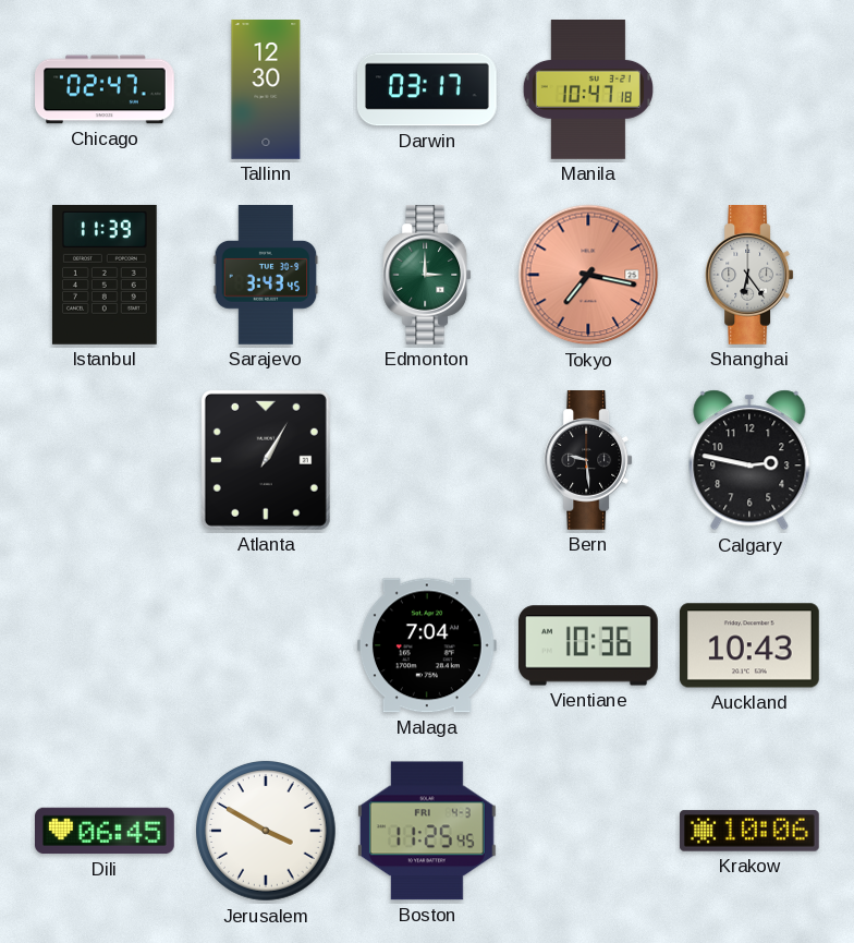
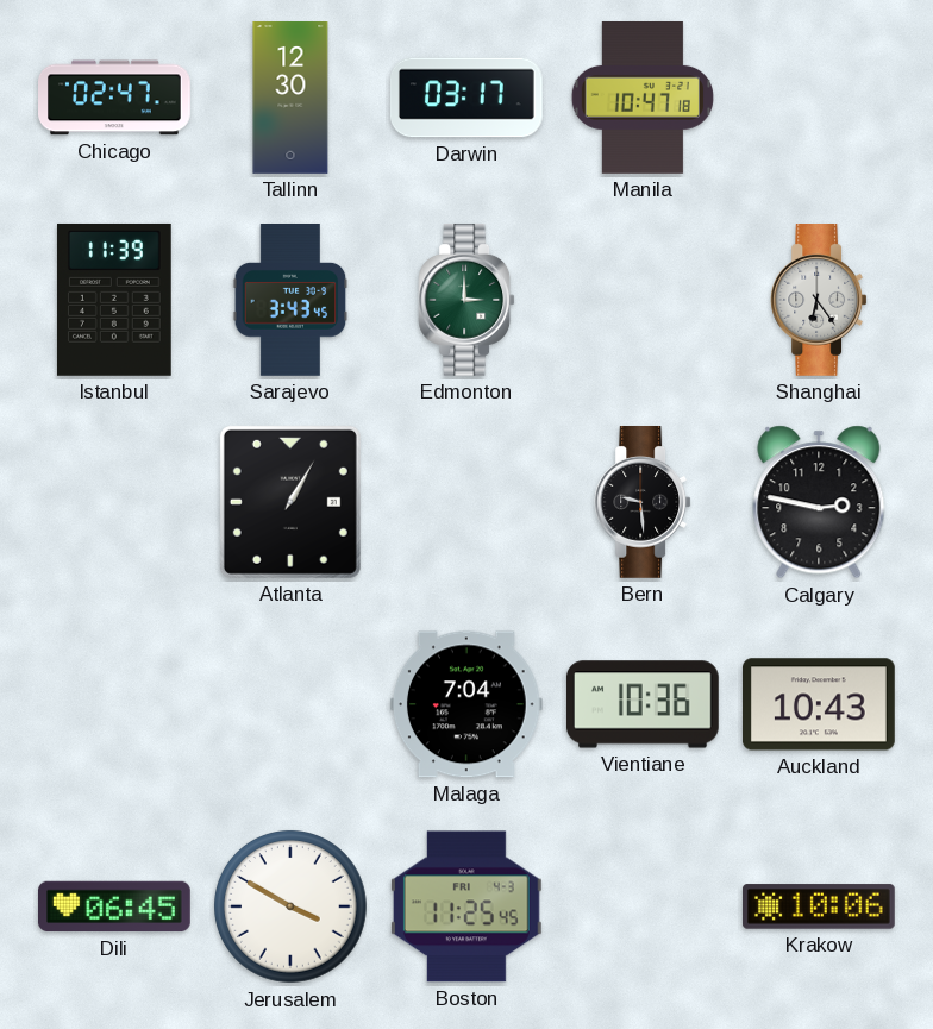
Tokyo: 7:17 -> none
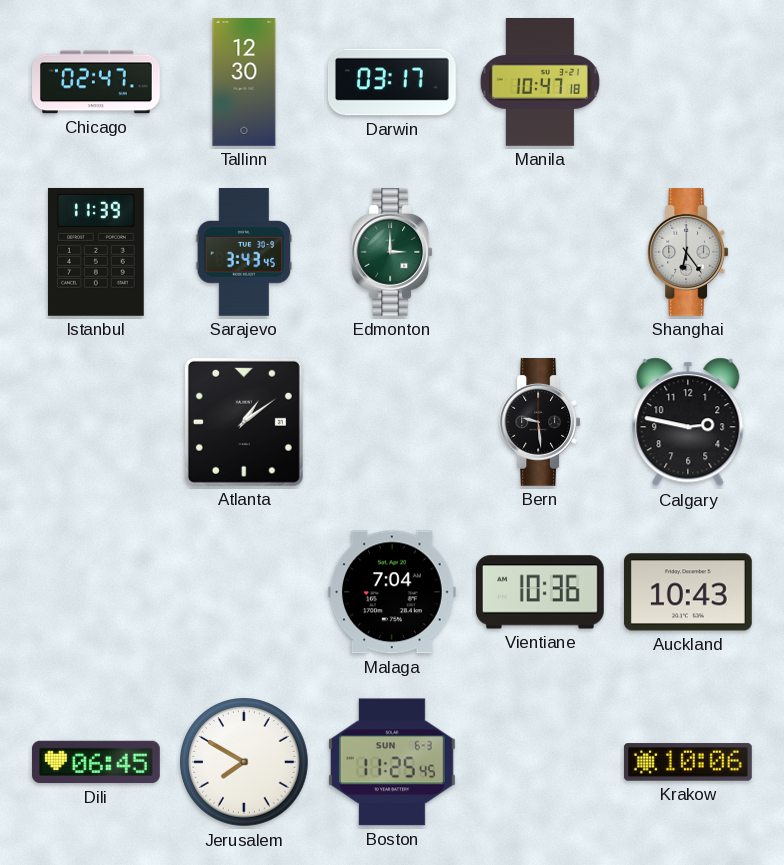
Atlanta: 1:05 -> 1:09
Jerusalem: 3:50 -> 7:50
Boston date: FRI 4-3 -> SUN 6-3
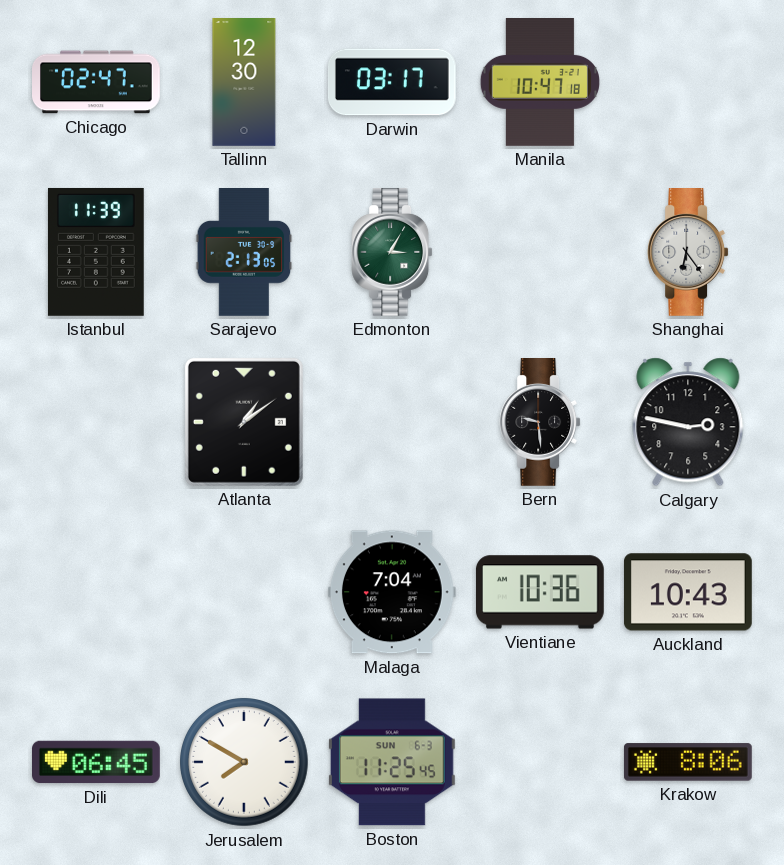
Sarajevo: 3:43 -> 2:13
Edmonton: 3:00 -> 3:05
Krakow: 10:06 -> 8:06
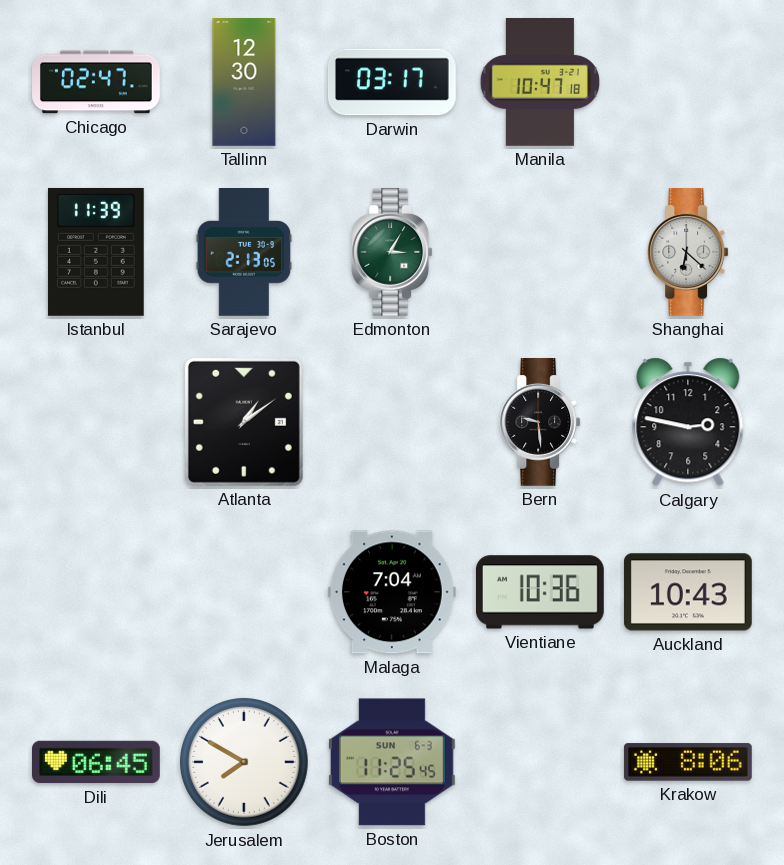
Shanghai: 6:24 -> 6:22
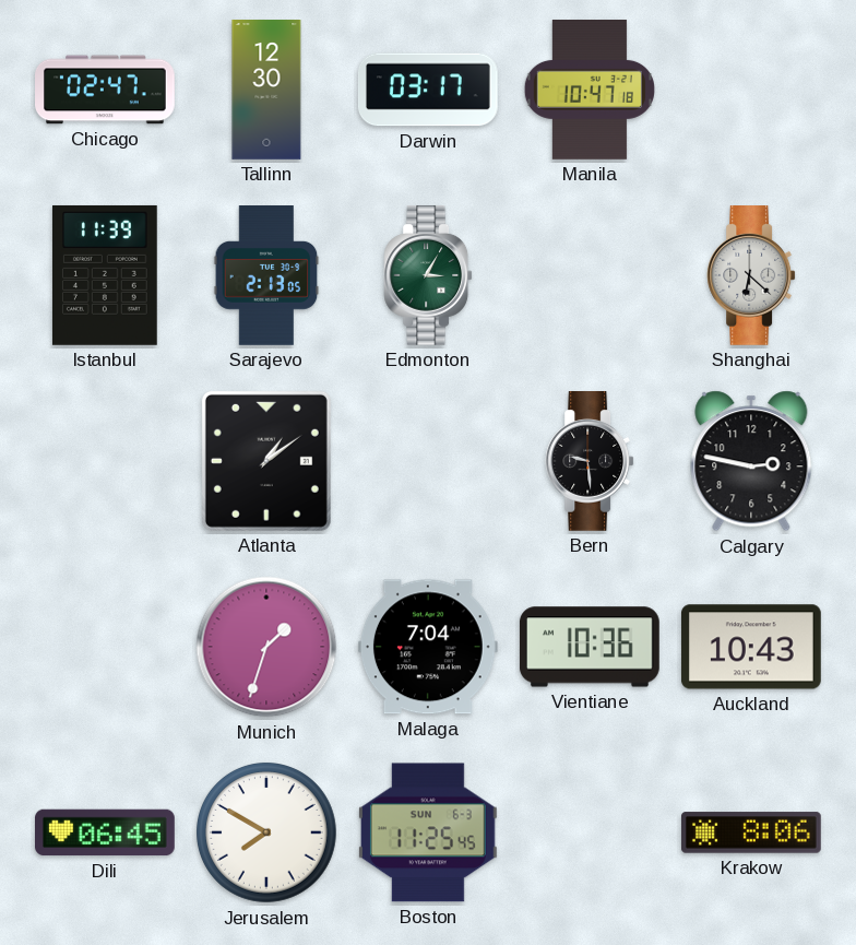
Munich: none -> 1:33
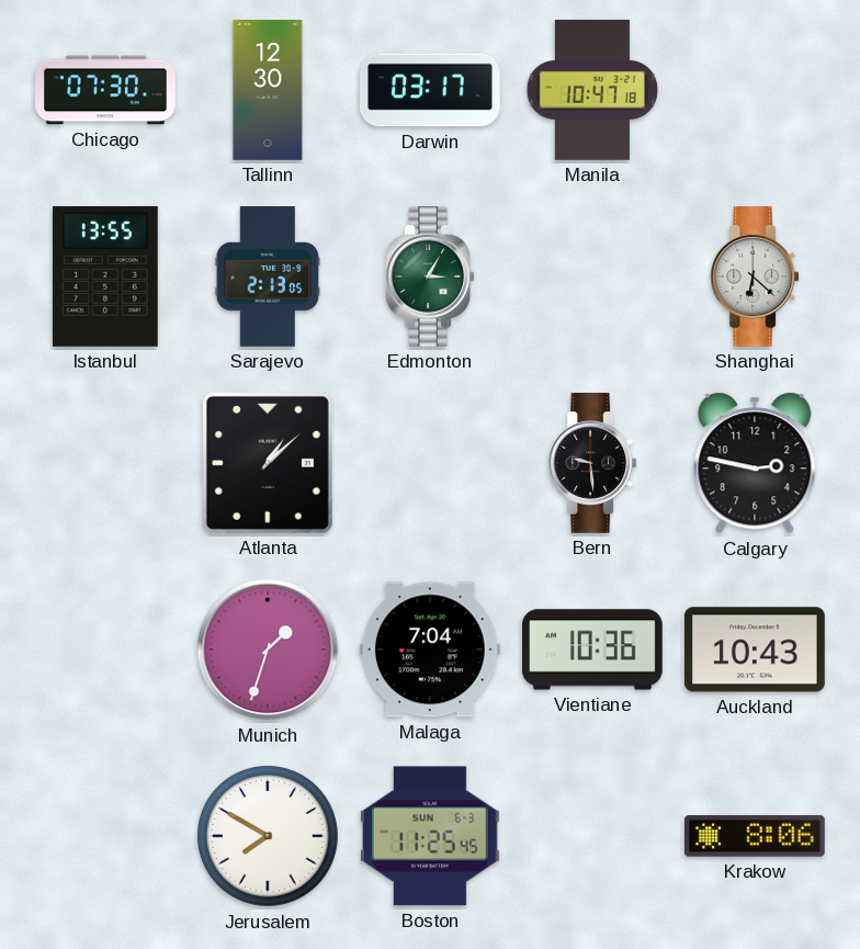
Chicago: 02:47 -> 07:30
Istanbul: 11:39 -> 13:55
Atlanta: 1:09 -> 1:08
Dili: 06:45 -> none
